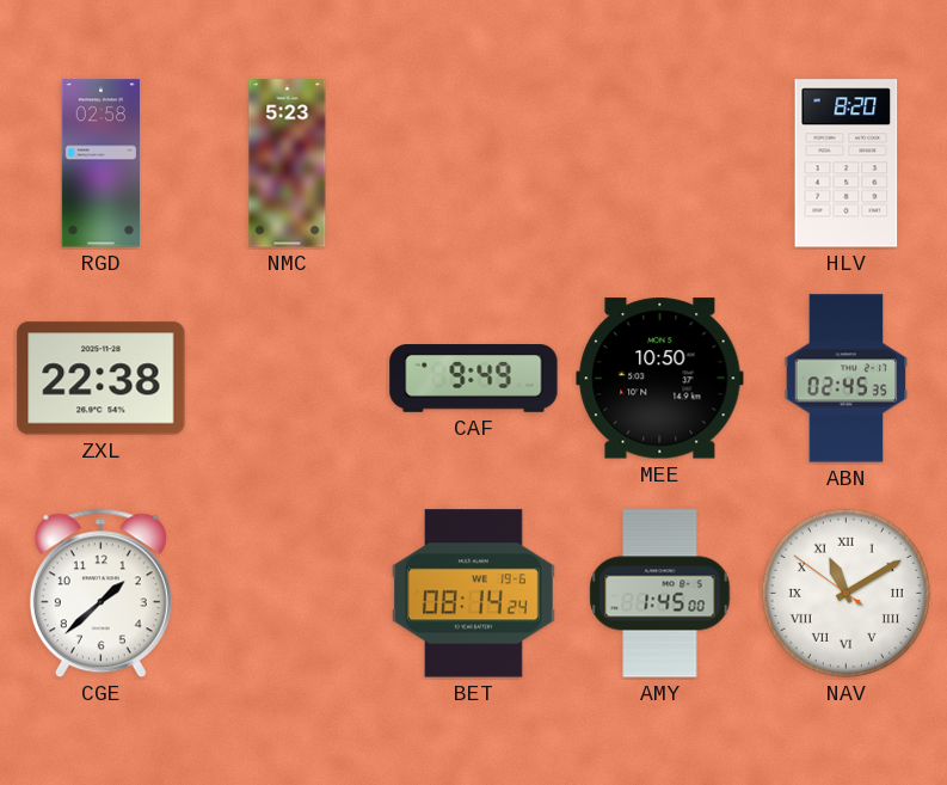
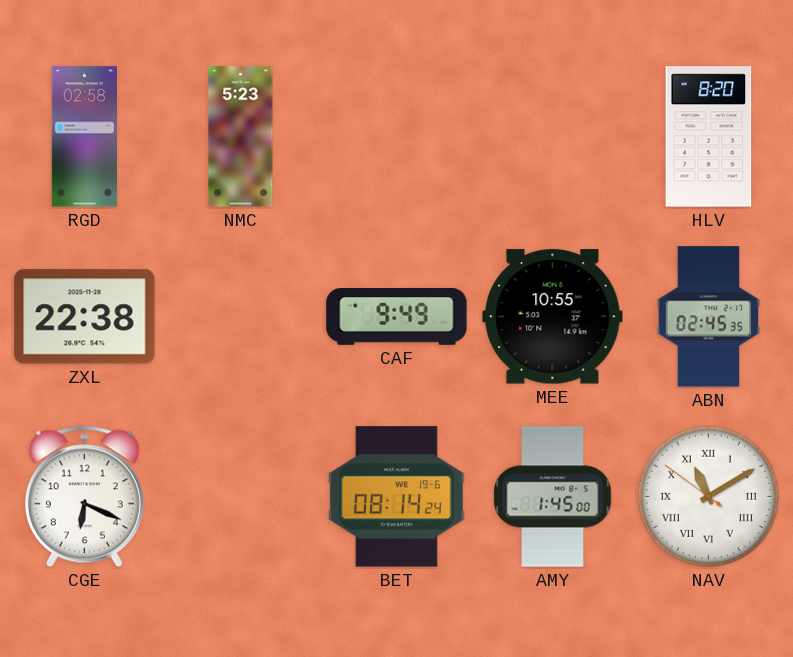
MEE: 10:50 -> 10:55
CGE: 1:38 -> 6:19
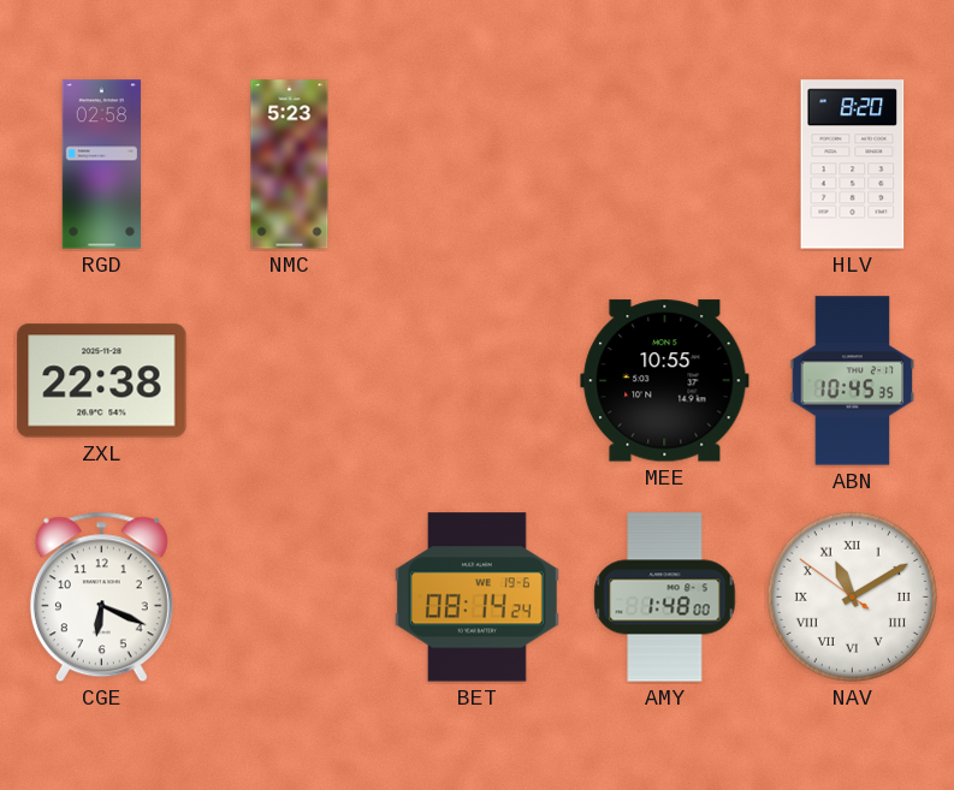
CAF: 9:49 -> none
ABN: 02:45 -> 10:45
AMY: 1:45 -> 1:48
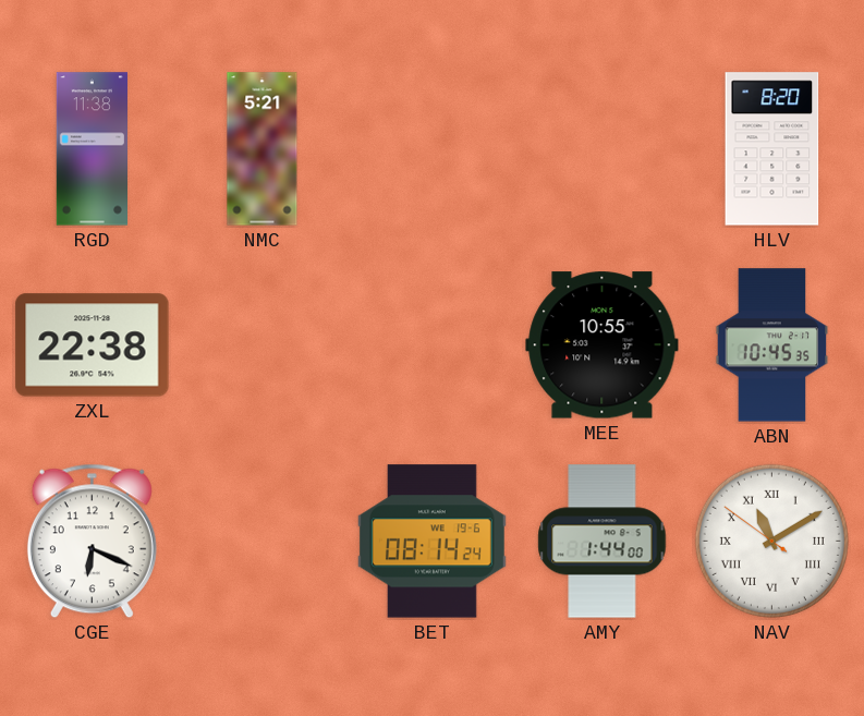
RGD: 02:58 -> 11:38
NMC: 5:23 -> 5:21
AMY: 1:48 -> 1:44
